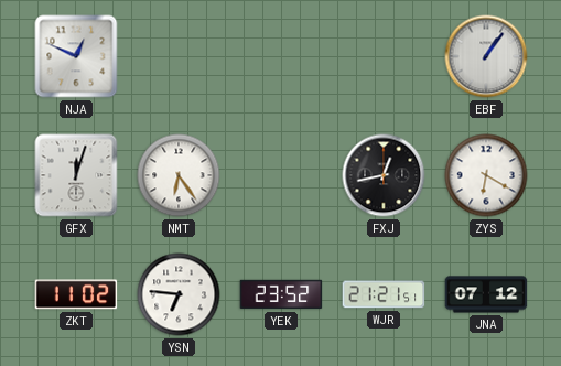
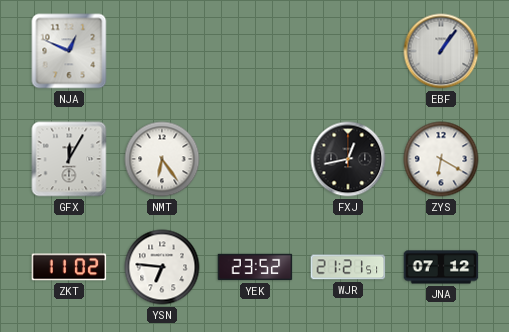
GFX: 12:03 -> 12:05
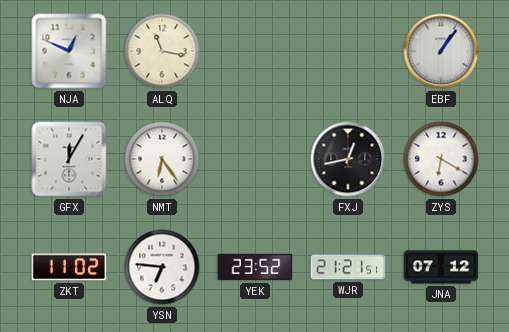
ALQ: none -> 11:17
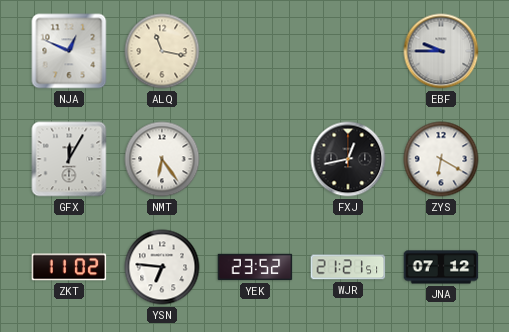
EBF: 1:06 -> 9:45
